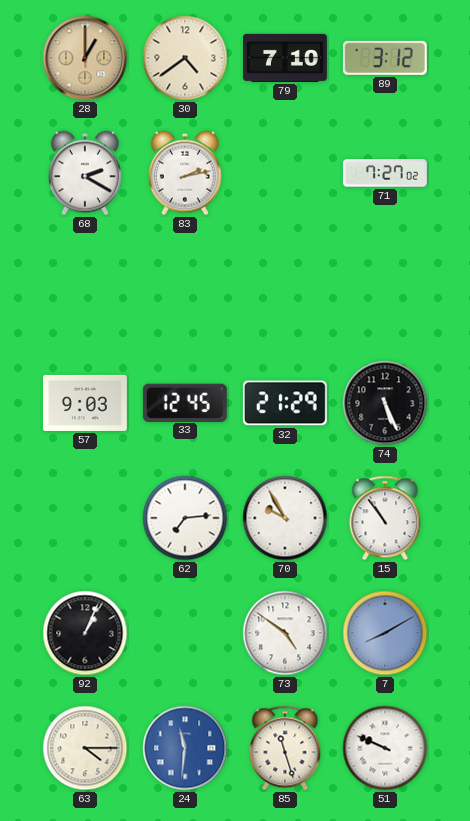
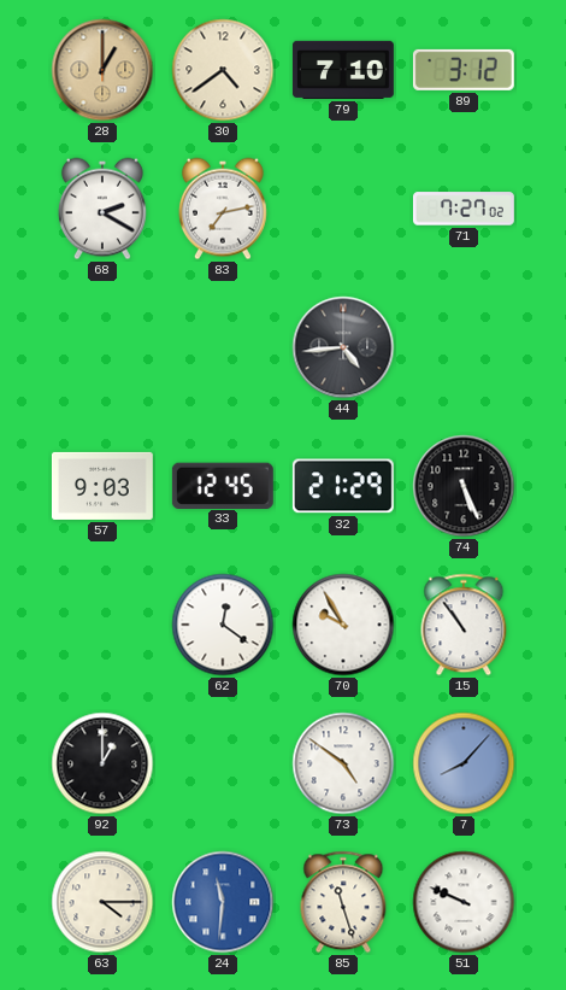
83: 2:13 -> 7:13
44: none -> 4:44
62: 7:14 -> 12:21
92: 1:04 -> 1:00
7: 8:10 -> 8:07
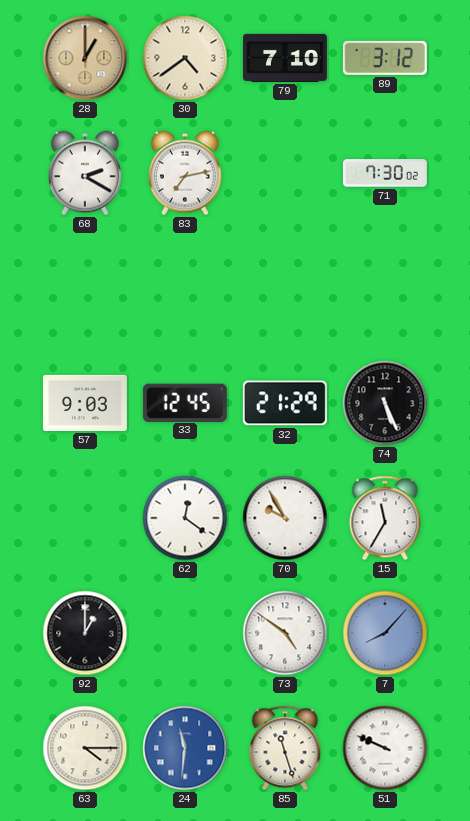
71: 7:27 -> 7:30
44: 4:44 -> none
15: 10:54 -> 11:35
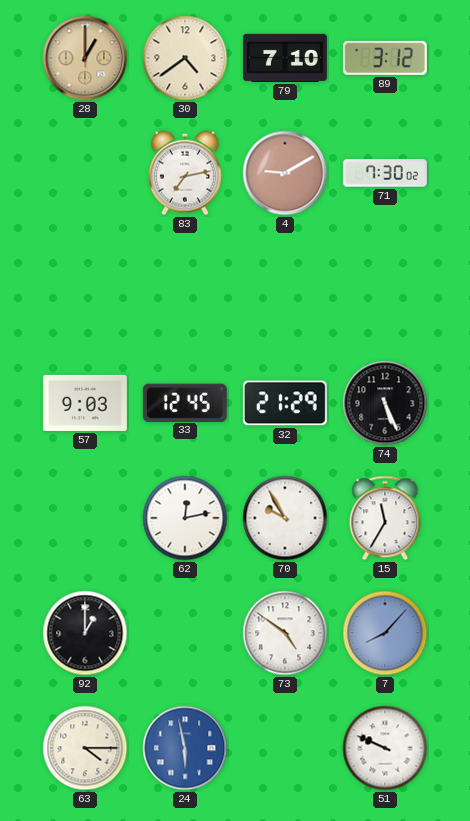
68: 2:20 -> none
4: none -> 9:10
62: 12:21 -> 12:13
24: 11:31 -> 5:58
85: 11:27 -> none
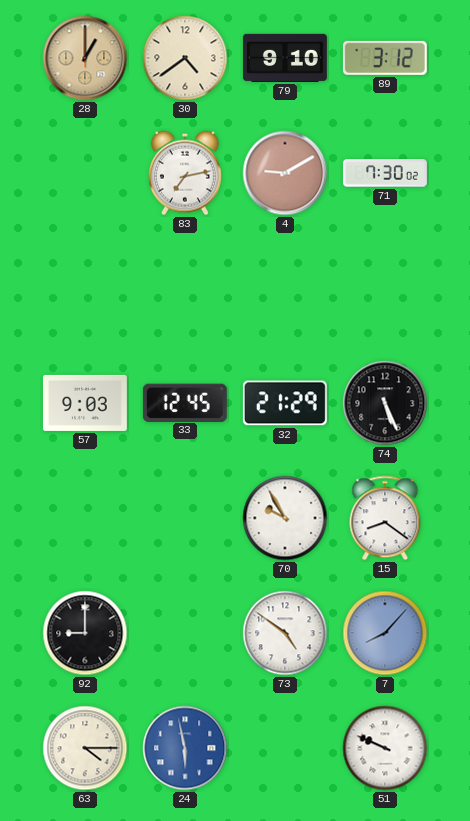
79: 7:10 -> 9:10
62: 12:13 -> none
15: 11:35 -> 8:21
92: 1:00 -> 9:00
